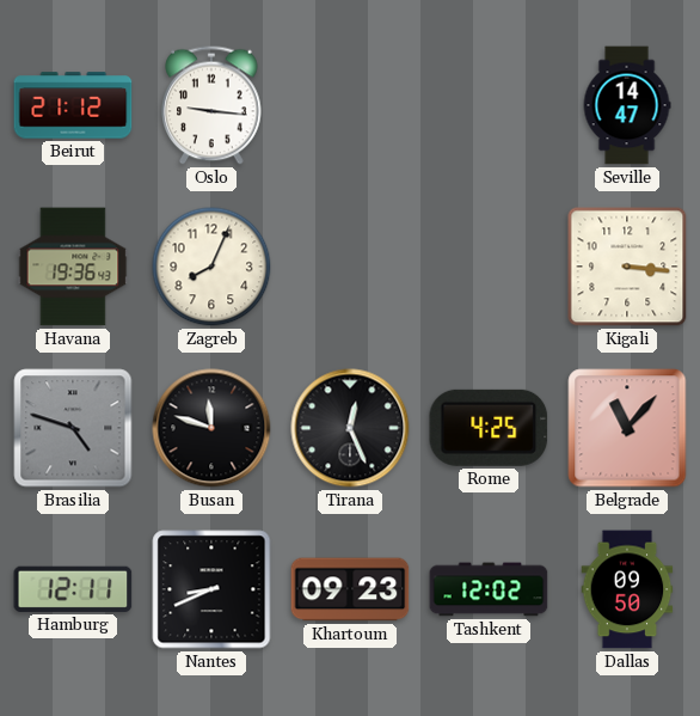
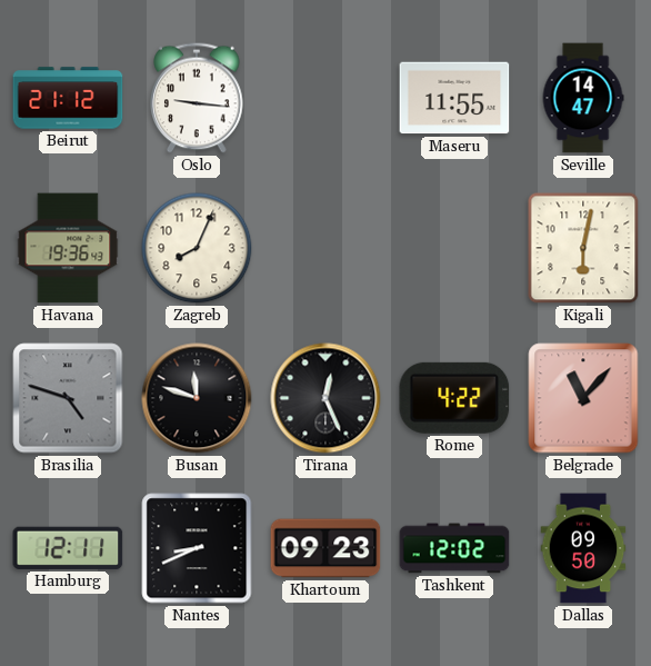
Maseru: none -> 11:55
Kigali: 3:16 -> 6:02
Rome: 4:25 -> 4:22
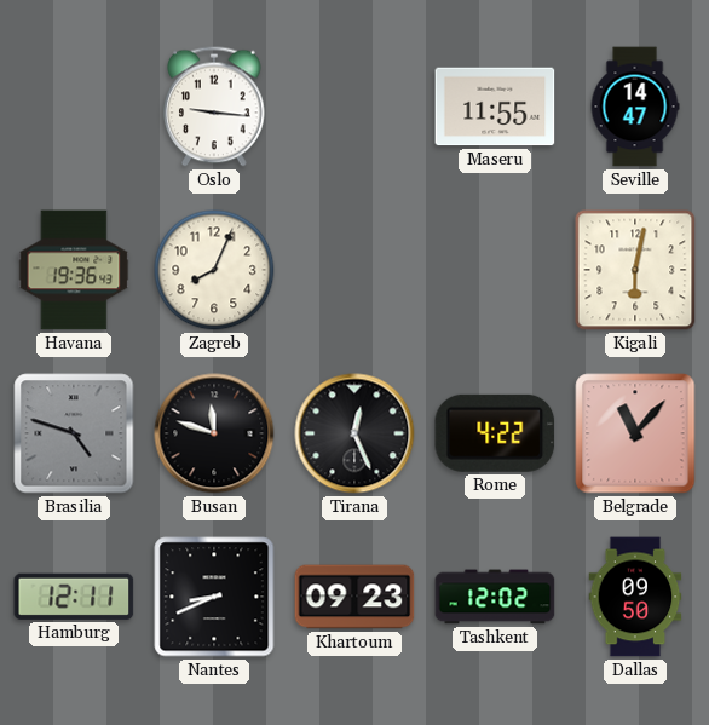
Beirut: 21:12 -> none
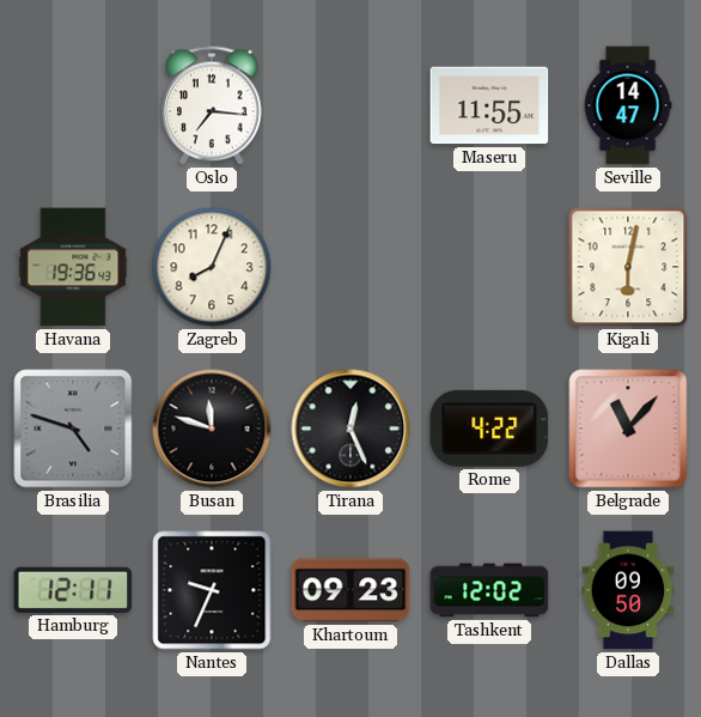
Oslo: 9:16 -> 7:16
Nantes: 8:41 -> 9:34
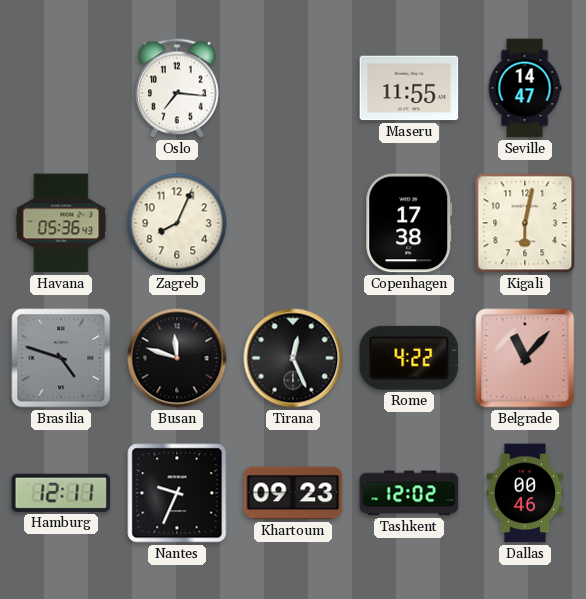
Havana: 19:36 -> 05:36
Copenhagen: none -> 17:38
Dallas: 09:50 -> 00:46
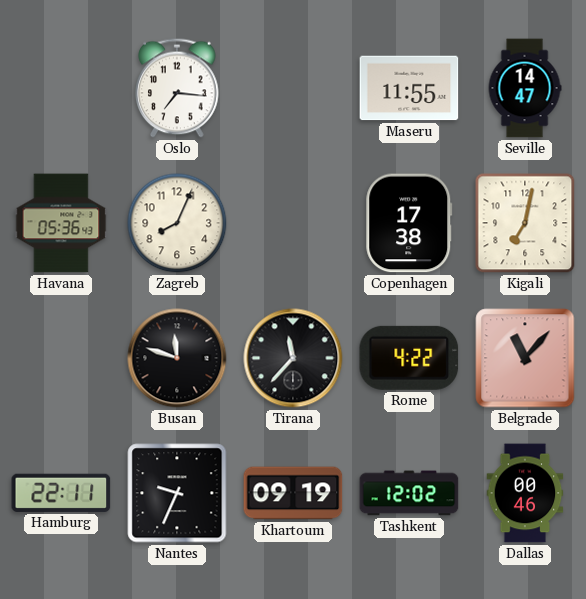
Kigali: 6:02 -> 7:02
Brasilia: 4:48 -> none
Tirana: 12:26 -> 11:37
Hamburg: 12:11 -> 22:11
Khartoum: 09:23 -> 09:19
